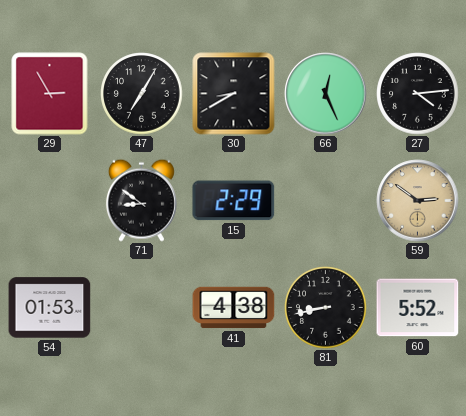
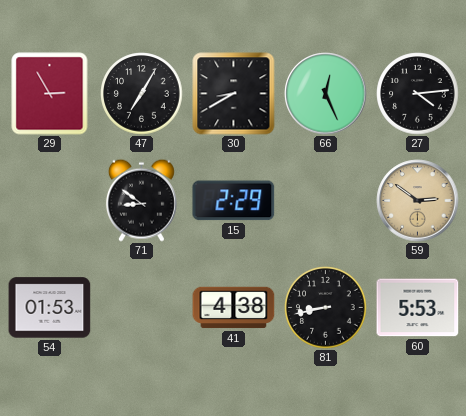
60: 5:52 -> 5:53
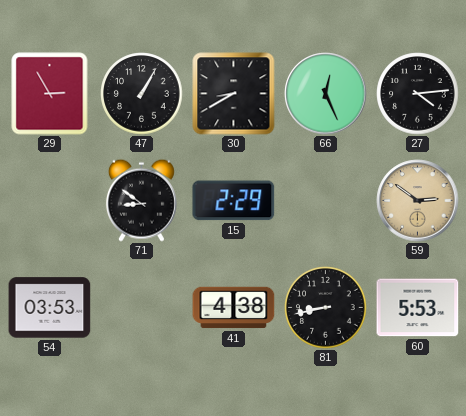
47: 7:05 -> 1:05
54: 01:53 -> 03:53
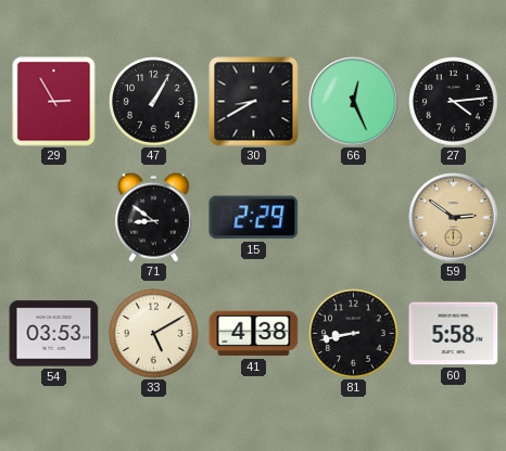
33: none -> 5:10
60: 5:53 -> 5:58
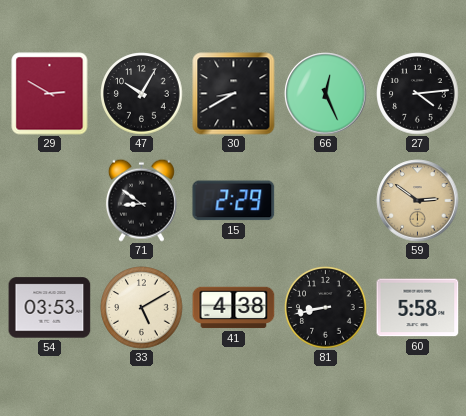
29: 2:55 -> 2:50
47: 1:05 -> 10:05
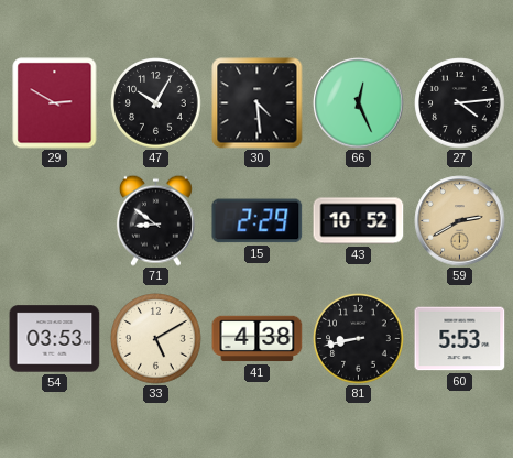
30: 8:40 -> 4:29
43: none -> 10:52
59: 2:51 -> 2:40
60: 5:58 -> 5:53
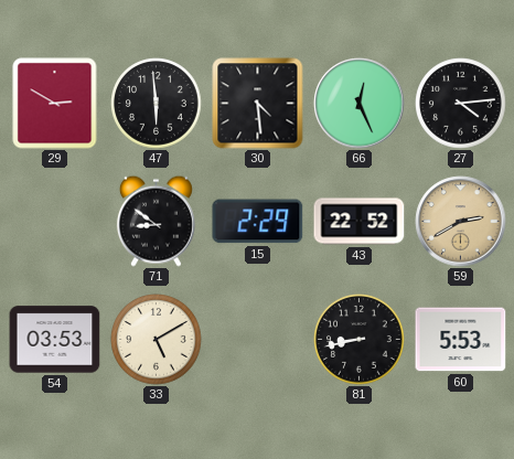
47: 10:05 -> 5:59
43: 10:52 -> 22:52
41: 4:38 -> none
